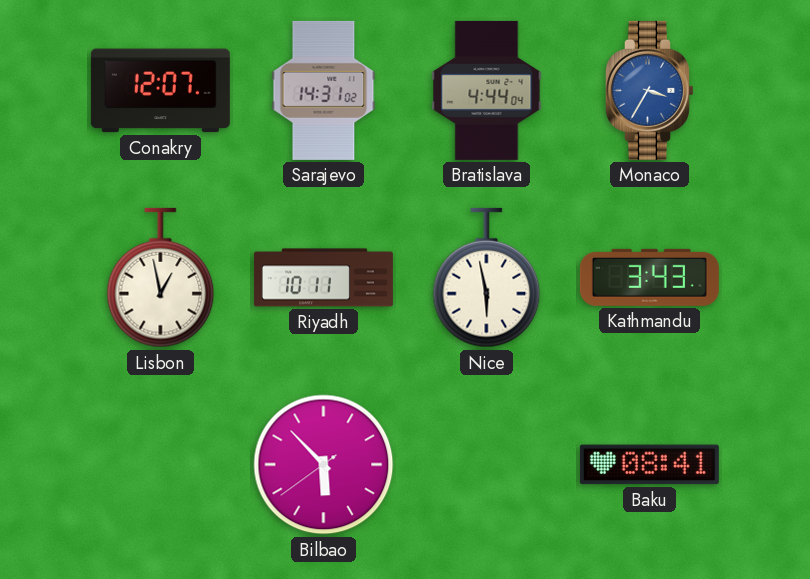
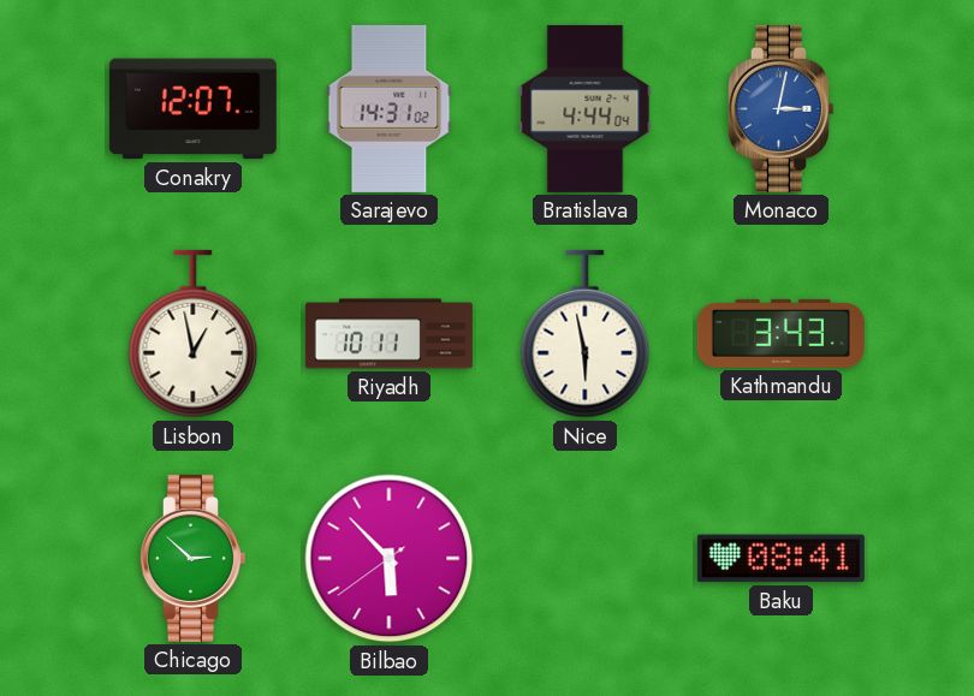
Monaco: 3:35 -> 3:02
Chicago: none -> 2:52
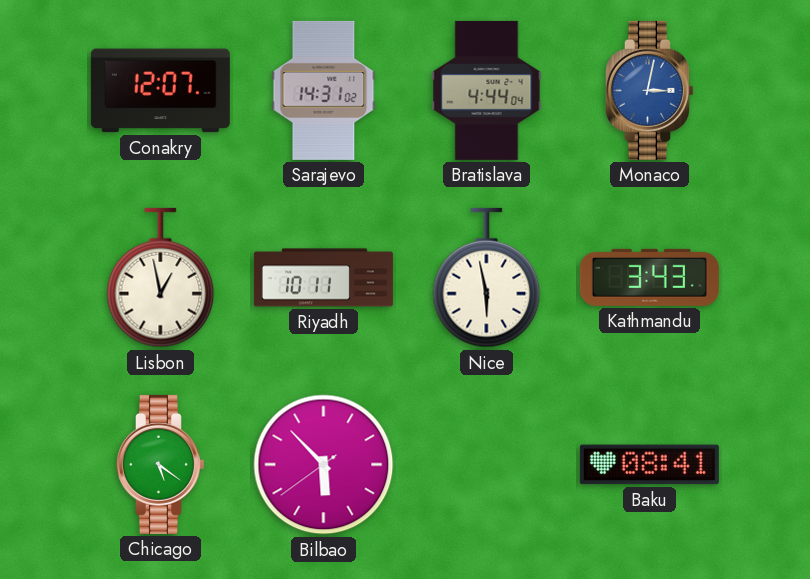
Chicago: 2:52 -> 5:21
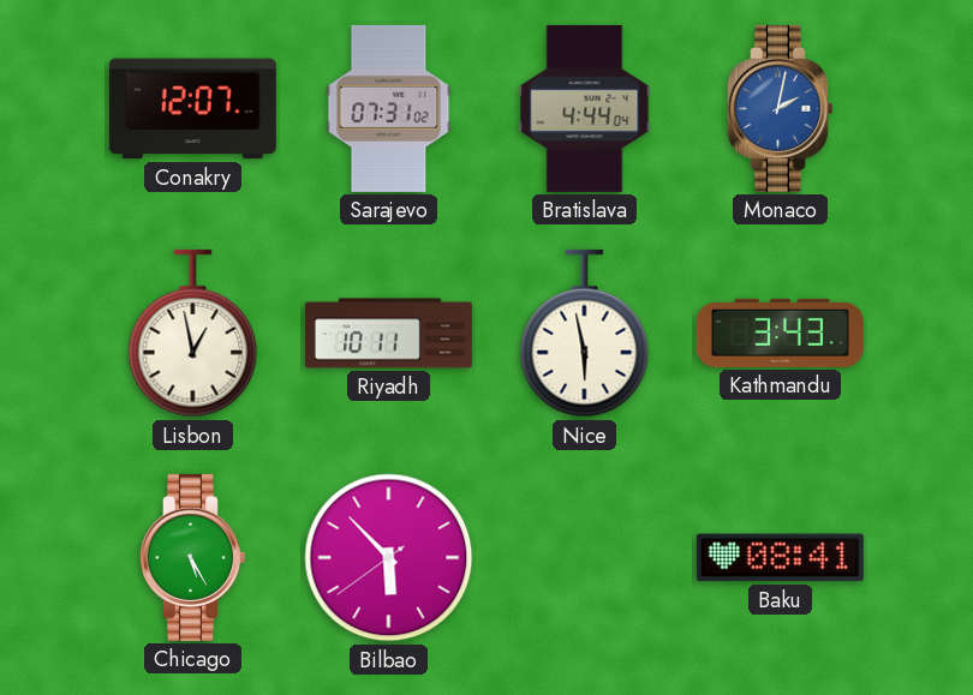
Sarajevo: 14:31 -> 07:31
Monaco: 3:02 -> 2:02
Chicago: 5:21 -> 5:25
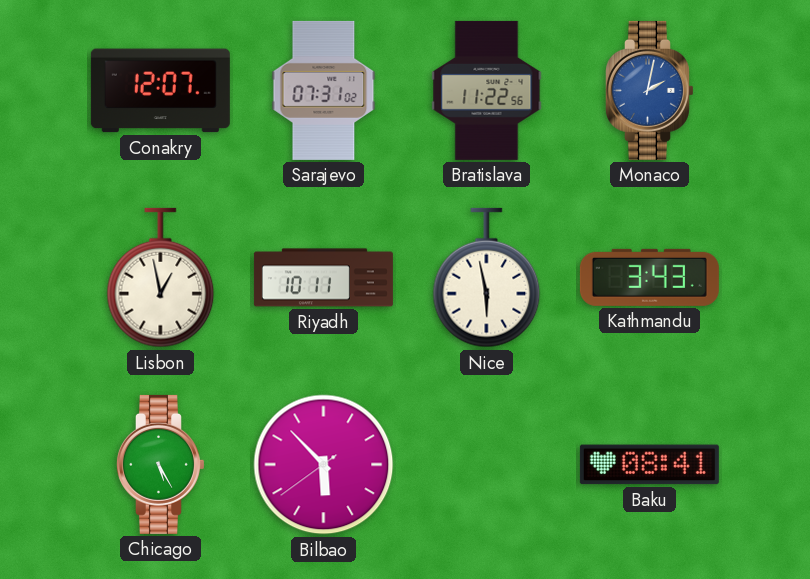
Bratislava: 4:44 -> 11:22
